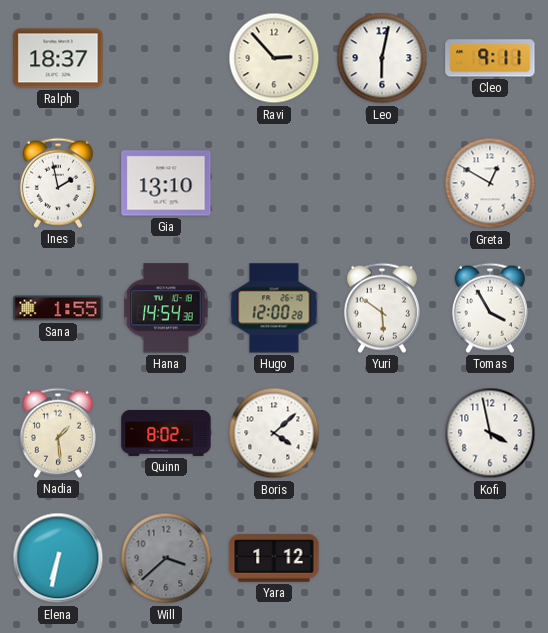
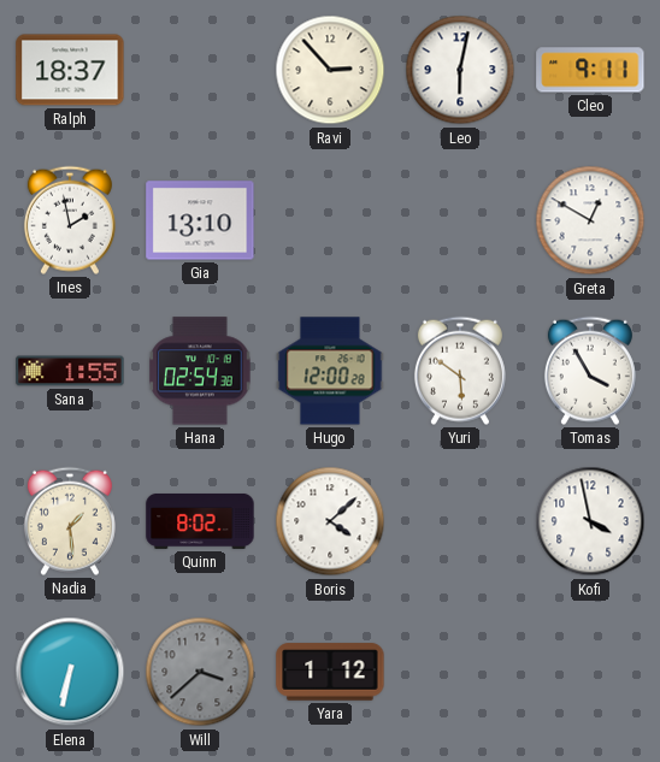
Hana: 14:54 -> 02:54
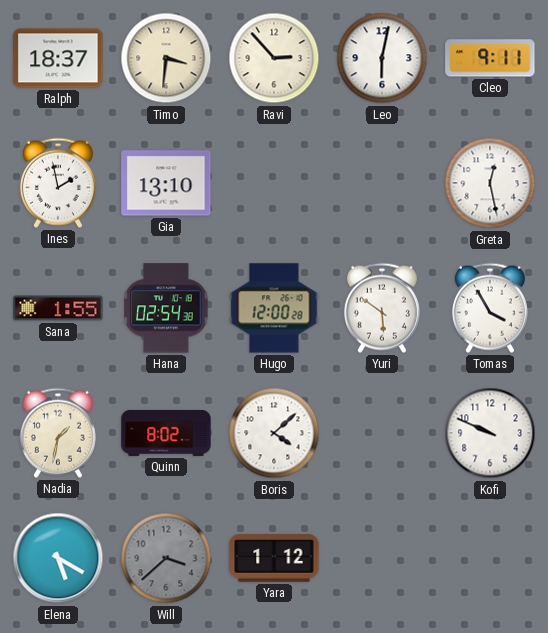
Timo: none -> 3:31
Greta: 12:50 -> 12:28
Nadia: 1:29 -> 1:32
Kofi: 3:58 -> 9:49
Elena: 6:32 -> 5:20
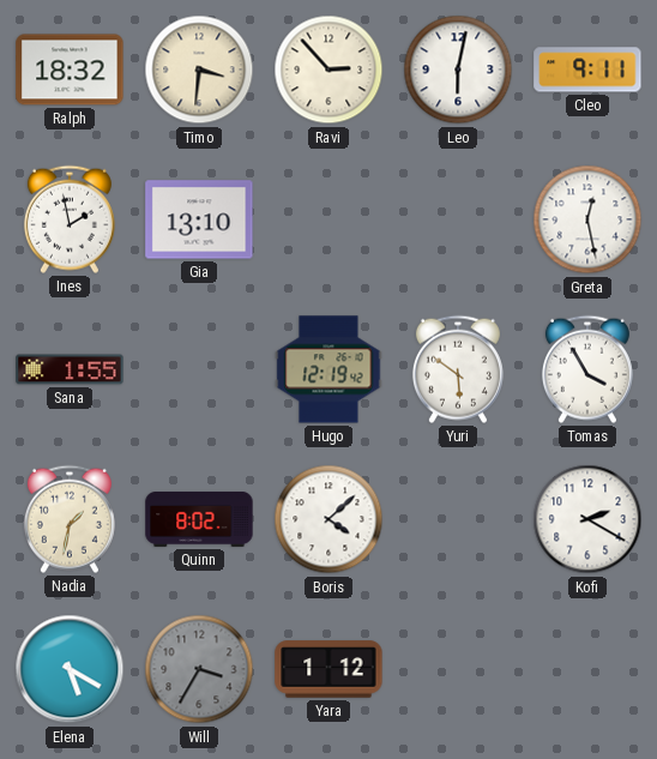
Ralph: 18:37 -> 18:32
Hana: 02:54 -> none
Hugo: 12:00 -> 12:19
Kofi: 9:49 -> 2:20
Will: 3:38 -> 3:35
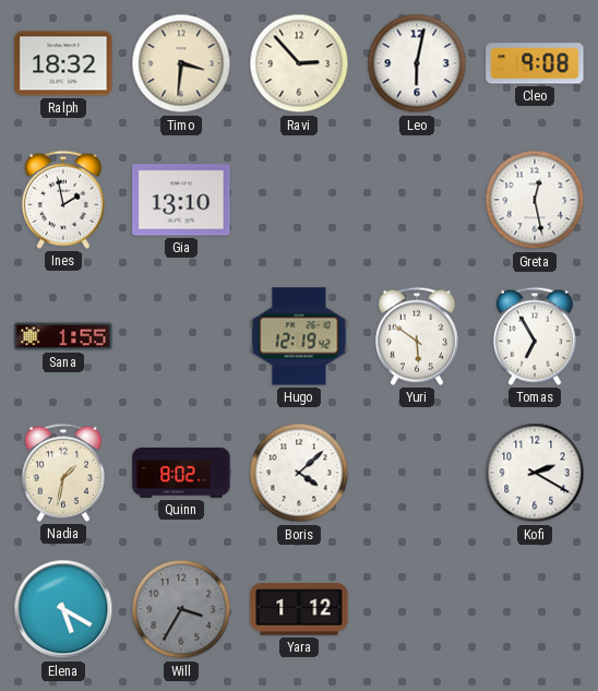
Cleo: 9:11 -> 9:08
Tomas: 3:55 -> 6:55
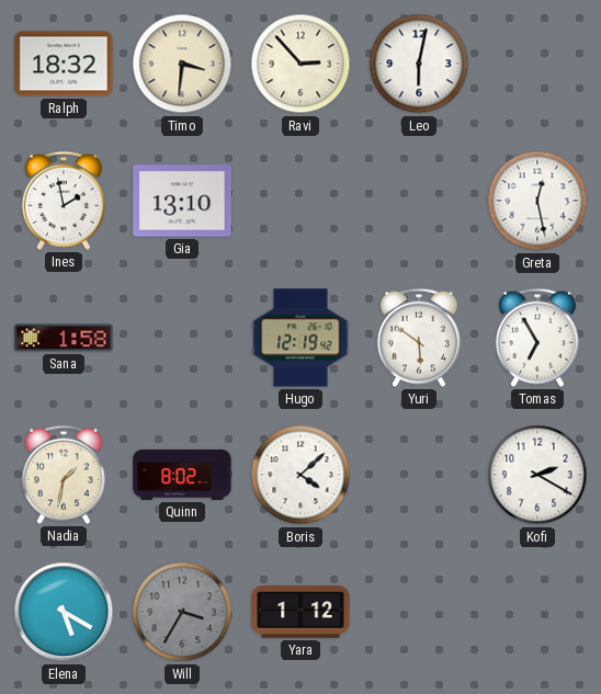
Cleo: 9:08 -> none
Sana: 1:55 -> 1:58
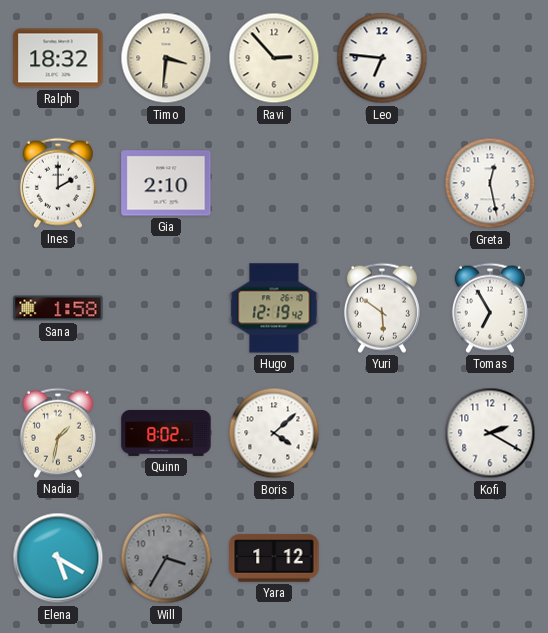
Leo: 6:02 -> 6:46
Ines: 1:58 -> 2:00
Gia: 13:10 -> 2:10
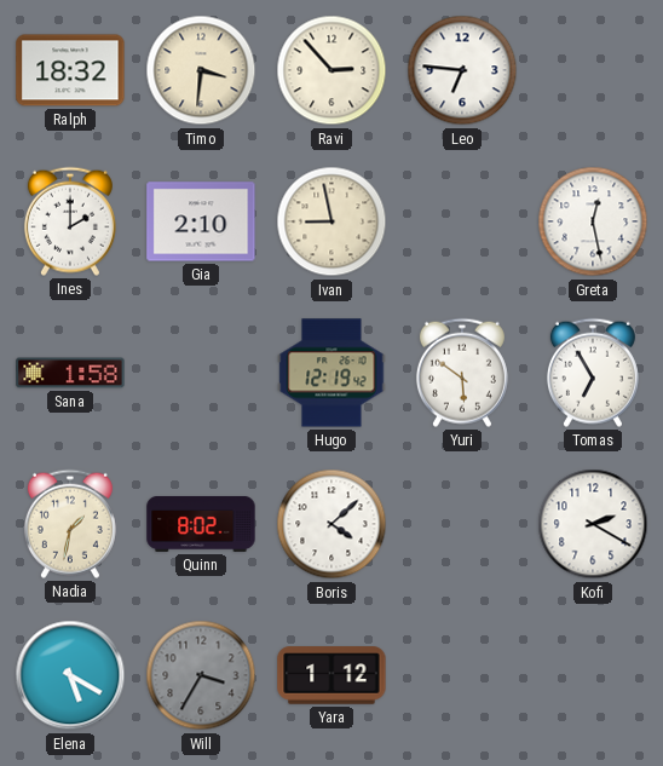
Ivan: none -> 8:58
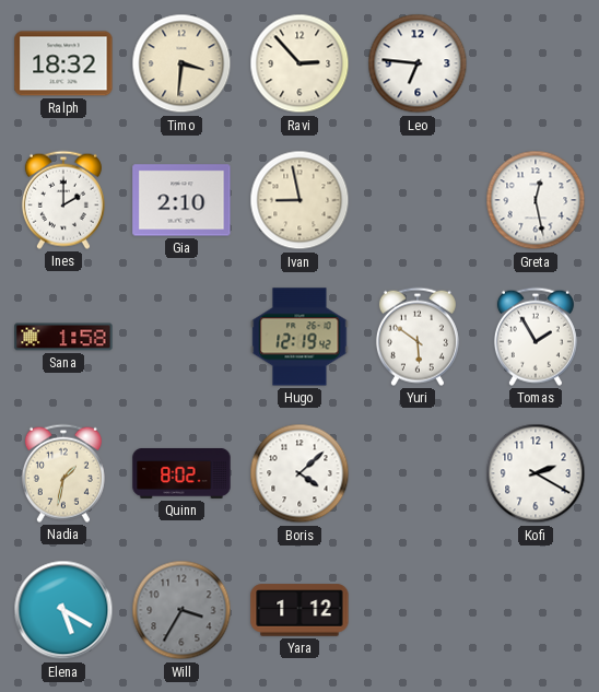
Tomas: 6:55 -> 1:55
